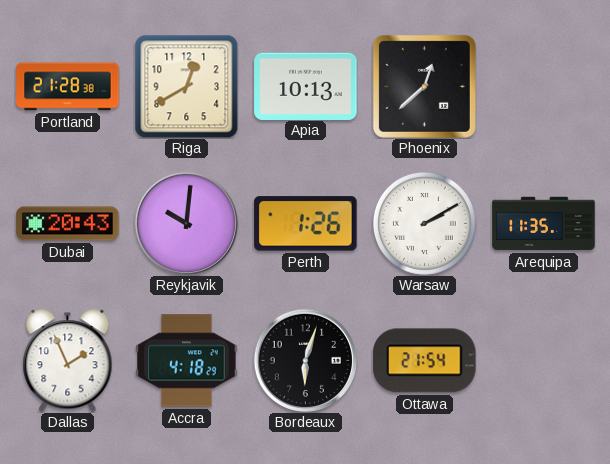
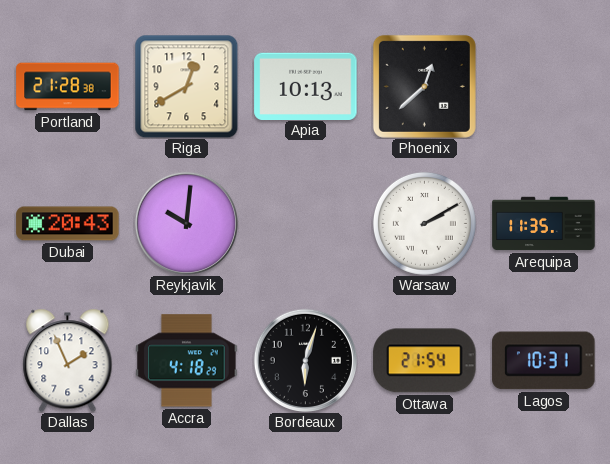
Perth: 1:26 -> none
Lagos: none -> 10:31
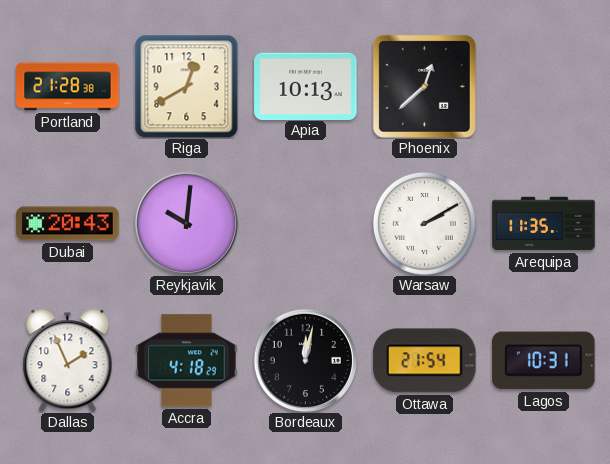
Bordeaux: 6:03 -> 12:02
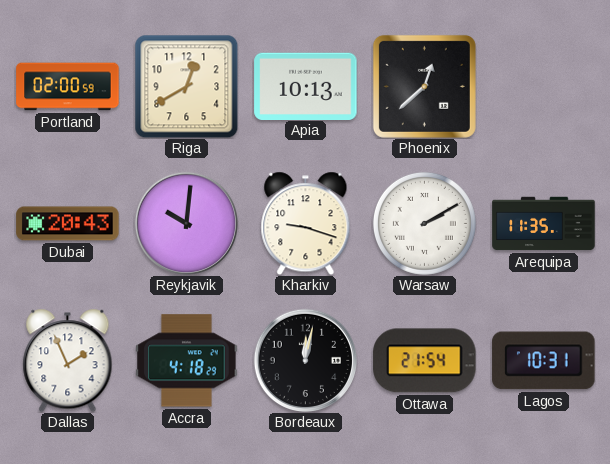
Portland: 21:28 -> 02:00
Kharkiv: none -> 9:18
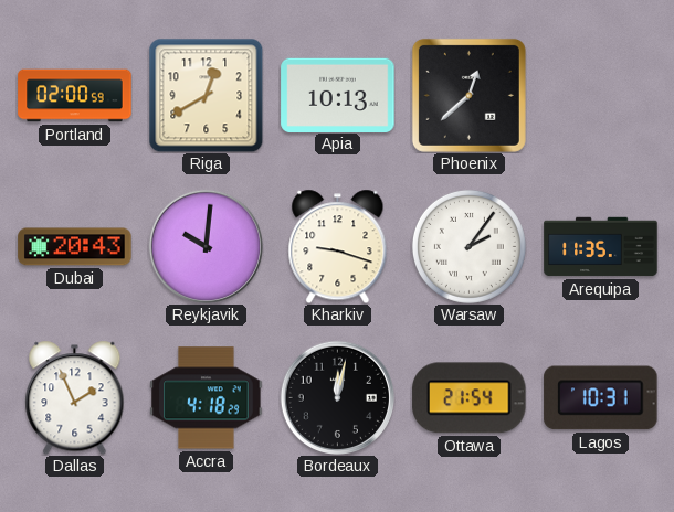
Warsaw: 2:10 -> 2:06
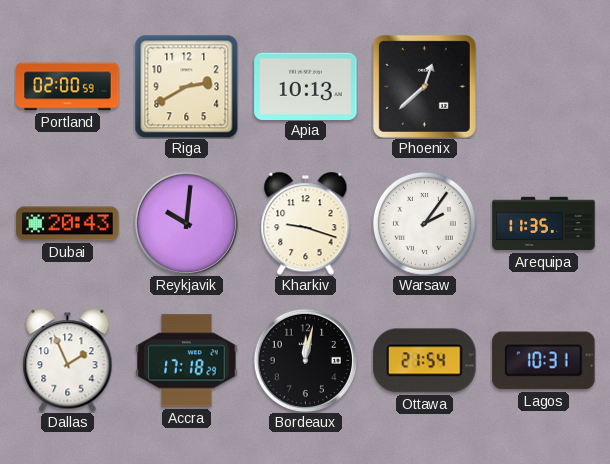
Riga: 12:40 -> 2:40
Accra: 4:18 -> 17:18
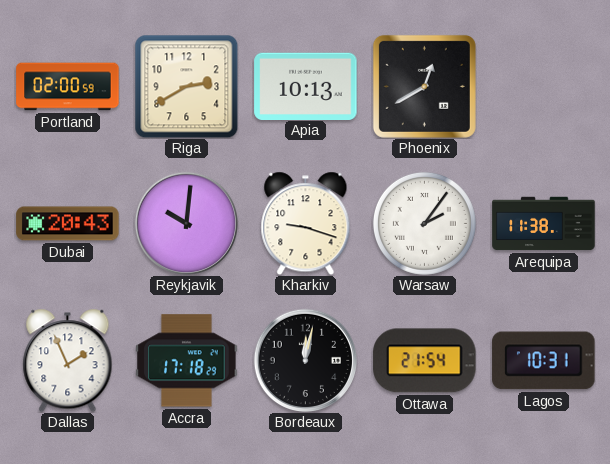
Phoenix: 12:38 -> 12:40
Arequipa: 11:35 -> 11:38
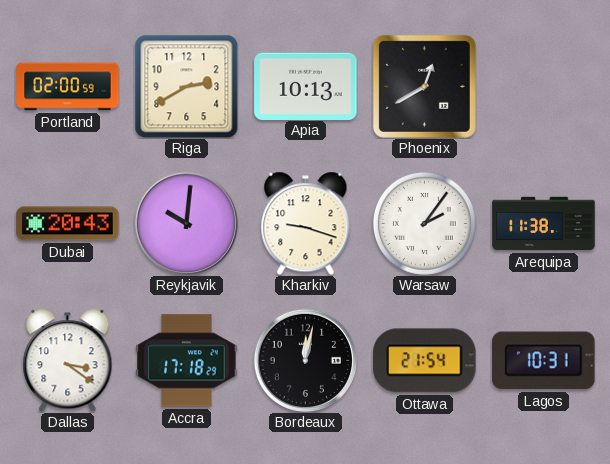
Dallas: 1:56 -> 3:21
